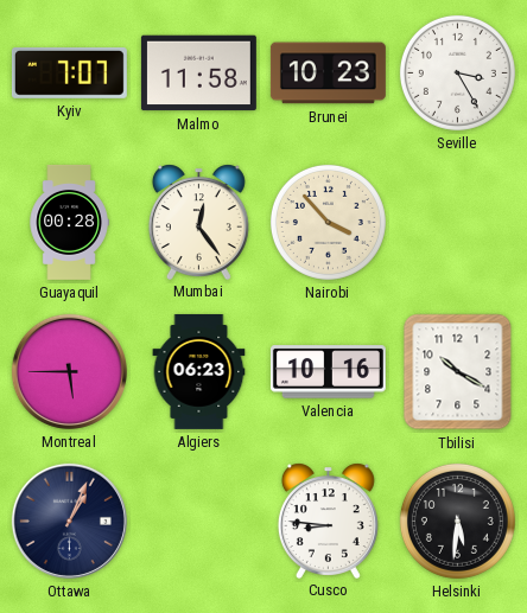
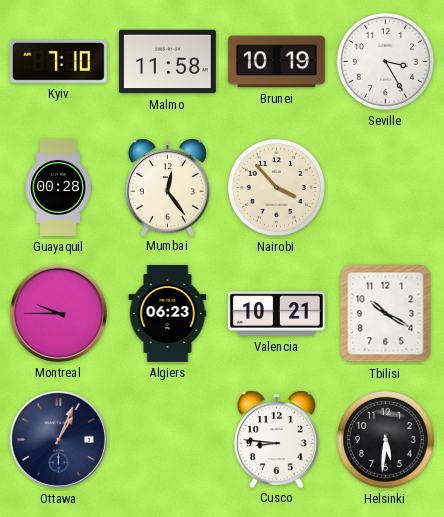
Kyiv: 7:07 -> 7:10
Brunei: 10:23 -> 10:19
Montreal: 5:45 -> 9:45
Valencia: 10:16 -> 10:21
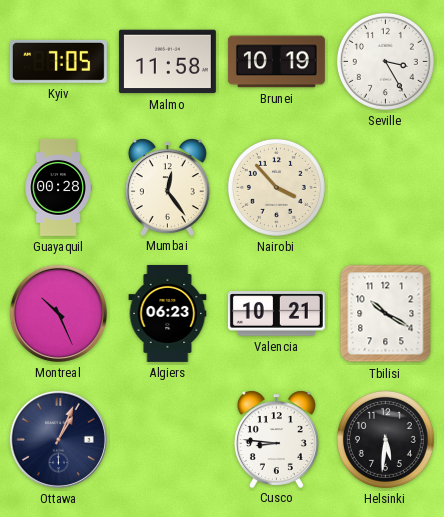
Kyiv: 7:10 -> 7:05
Montreal: 9:45 -> 10:26
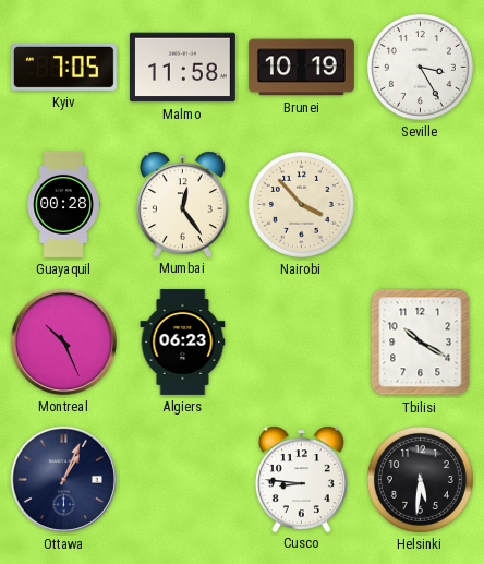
Valencia: 10:21 -> none
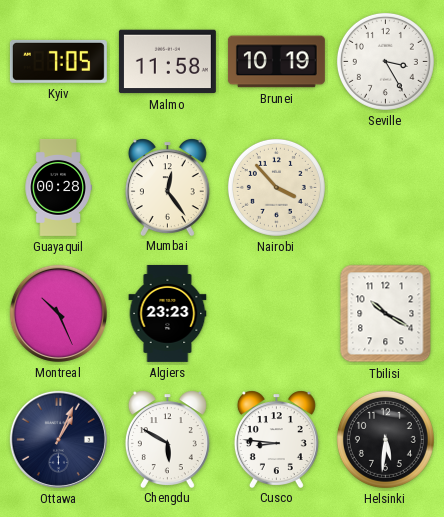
Algiers: 06:23 -> 23:23
Chengdu: none -> 5:50
